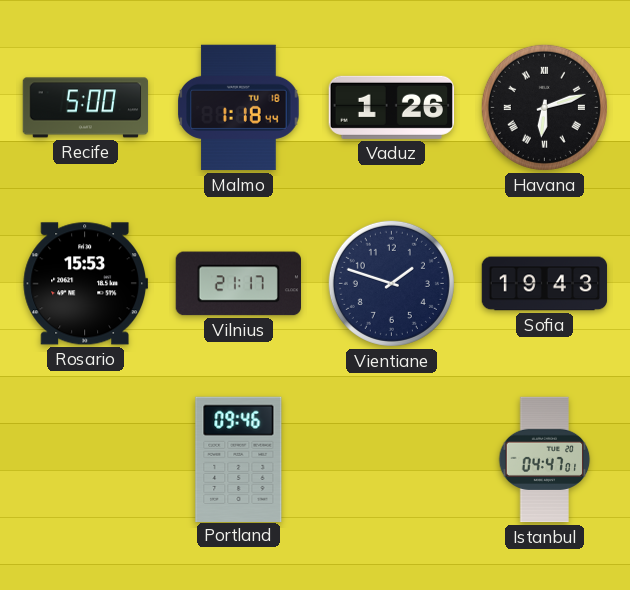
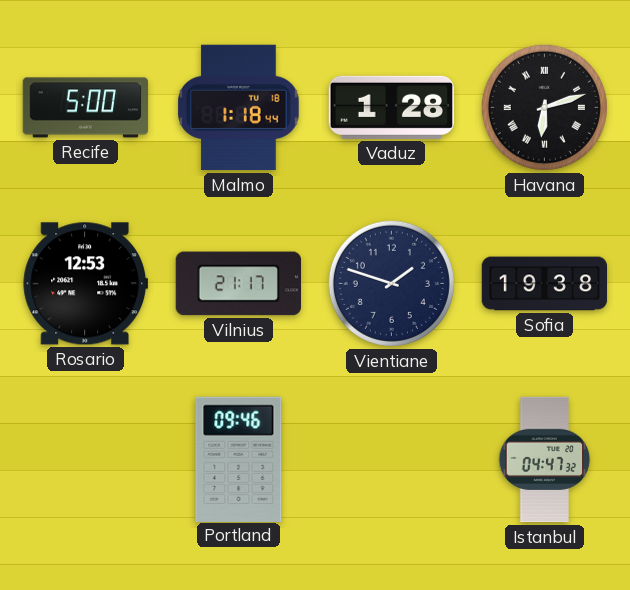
Vaduz: 1:26 -> 1:28
Rosario: 15:53 -> 12:53
Sofia: 19:43 -> 19:38
Istanbul: 04:47:01 -> 04:47:32
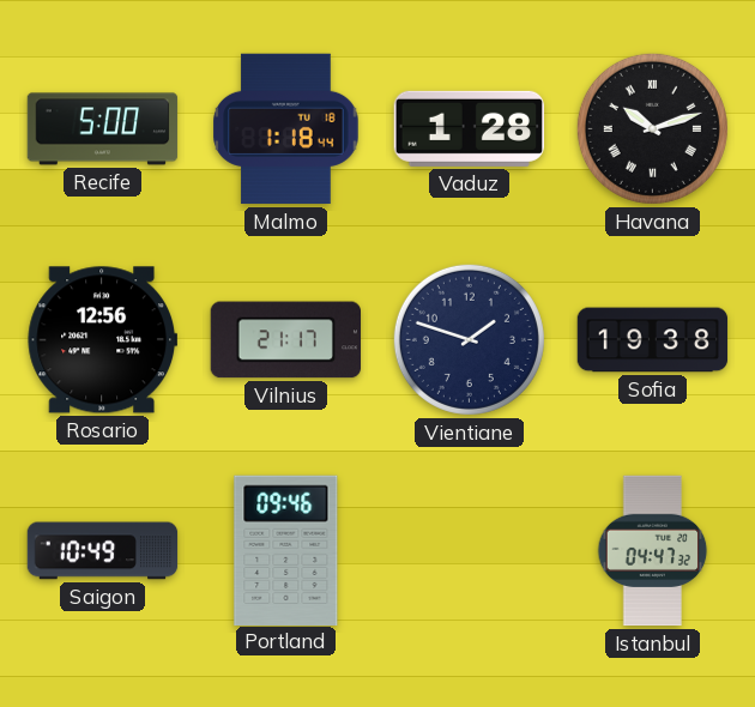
Havana: 6:12 -> 10:12
Rosario: 12:53 -> 12:56
Saigon: none -> 10:49
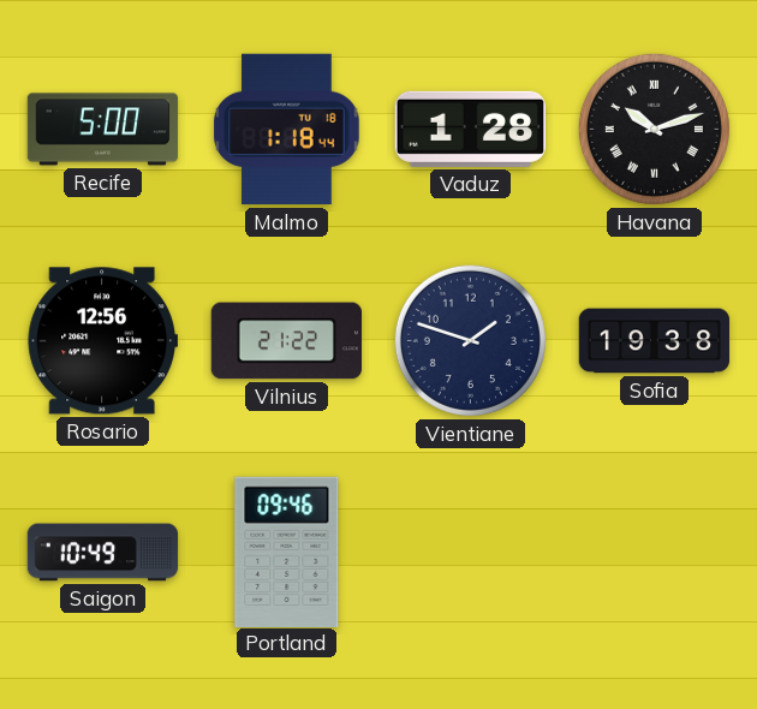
Vilnius: 21:17 -> 21:22
Istanbul: 04:47 -> none
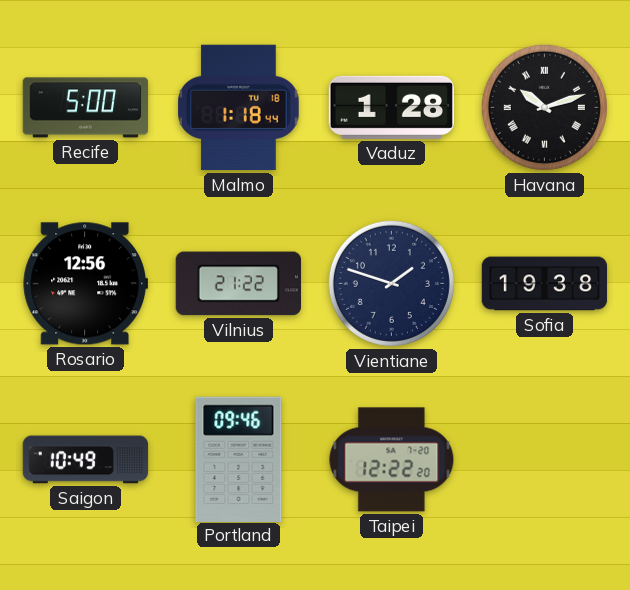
Taipei: none -> 12:22
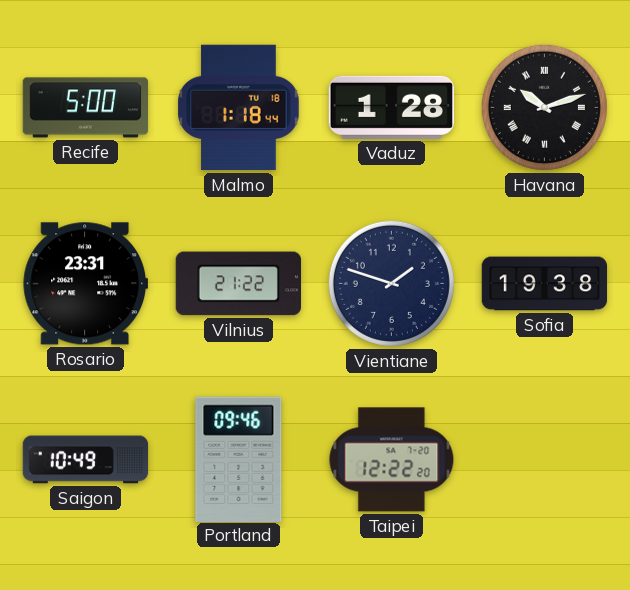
Rosario: 12:56 -> 23:31
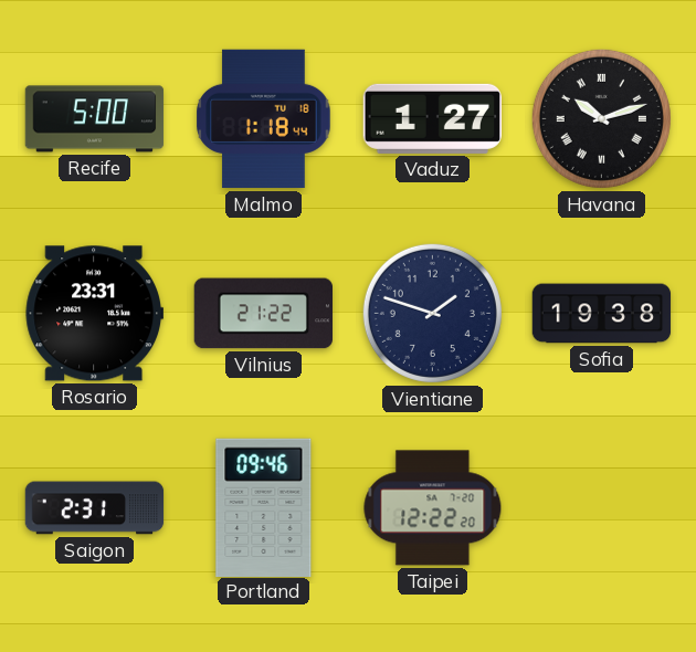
Vaduz: 1:28 -> 1:27
Saigon: 10:49 -> 2:31
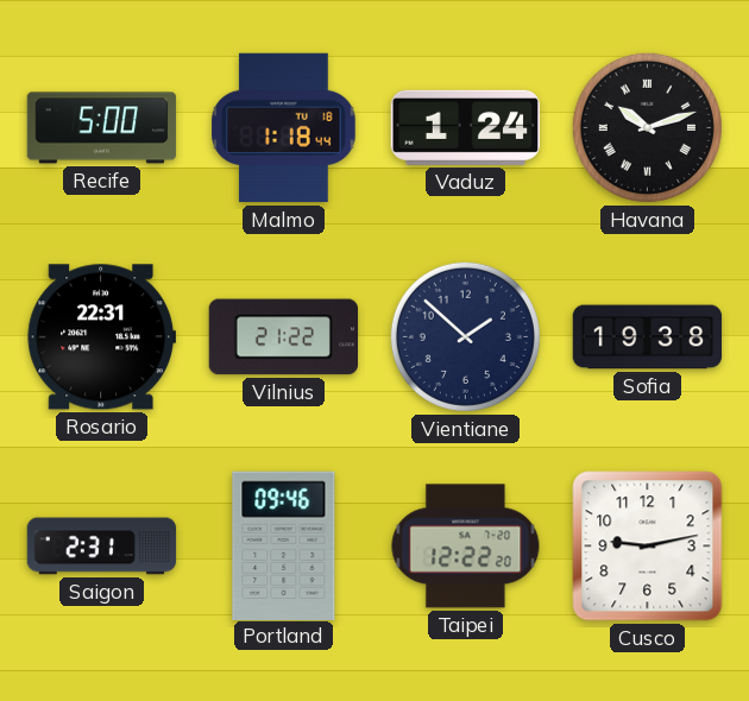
Vaduz: 1:27 -> 1:24
Rosario: 23:31 -> 22:31
Vientiane: 1:48 -> 1:52
Cusco: none -> 9:13
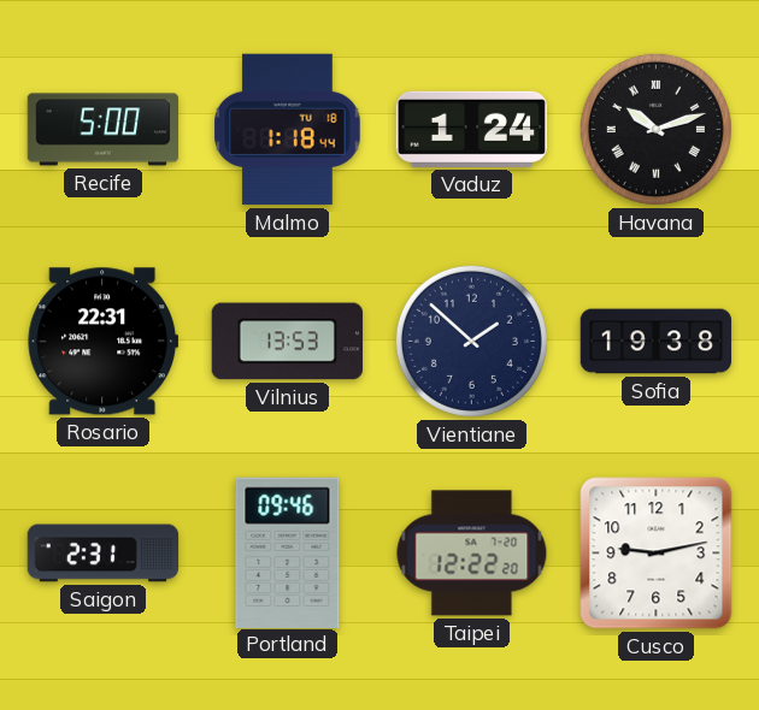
Vilnius: 21:22 -> 13:53
